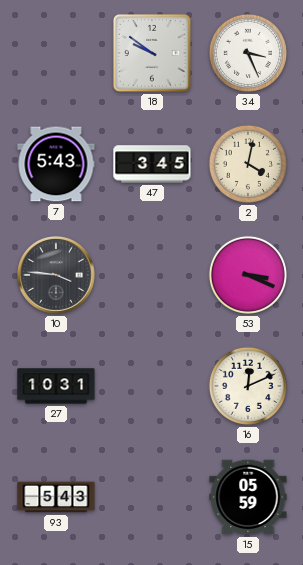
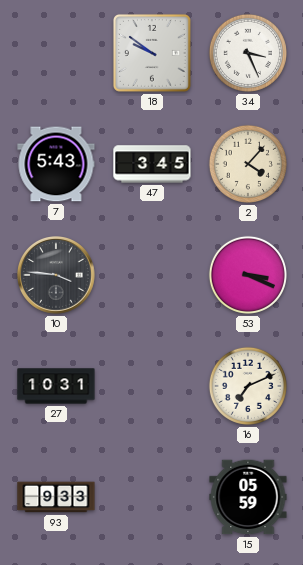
2: 4:02 -> 4:07
16: 12:11 -> 7:11
93: 5:43 -> 9:33
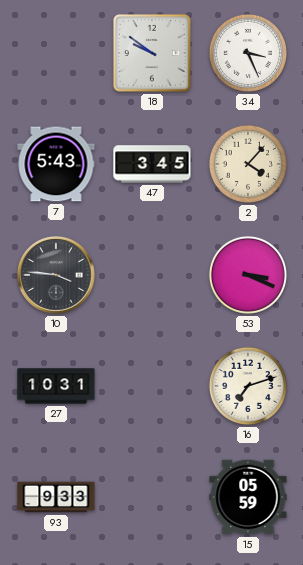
16: 7:11 -> 7:12
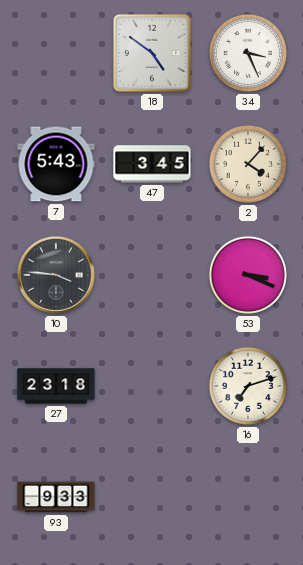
18: 9:51 -> 4:51
27: 10:31 -> 23:18
15: 05:59 -> none
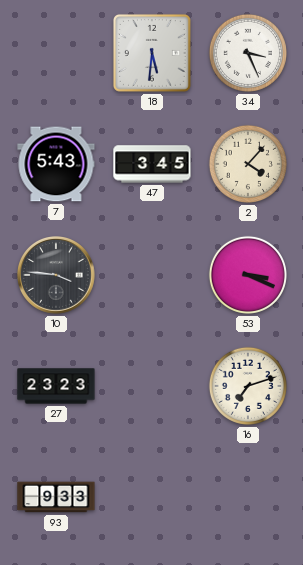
18: 4:51 -> 5:31
27: 23:18 -> 23:23
